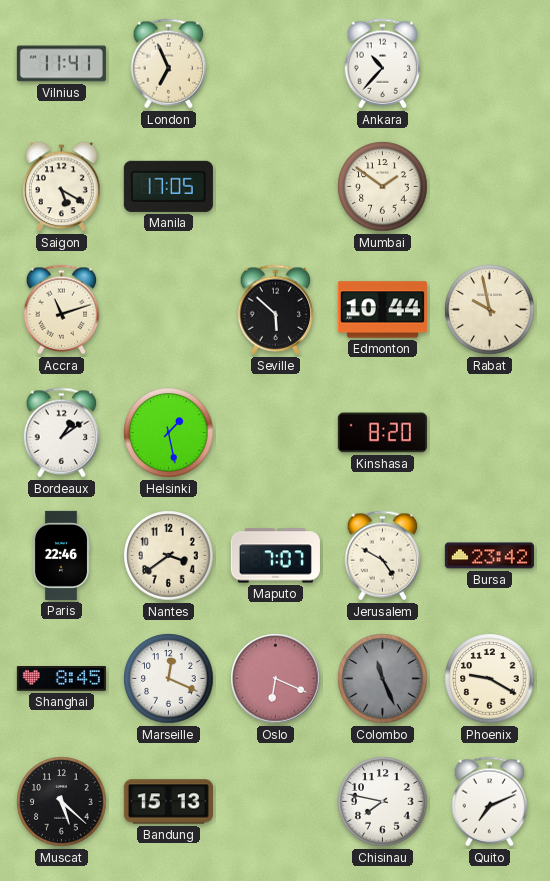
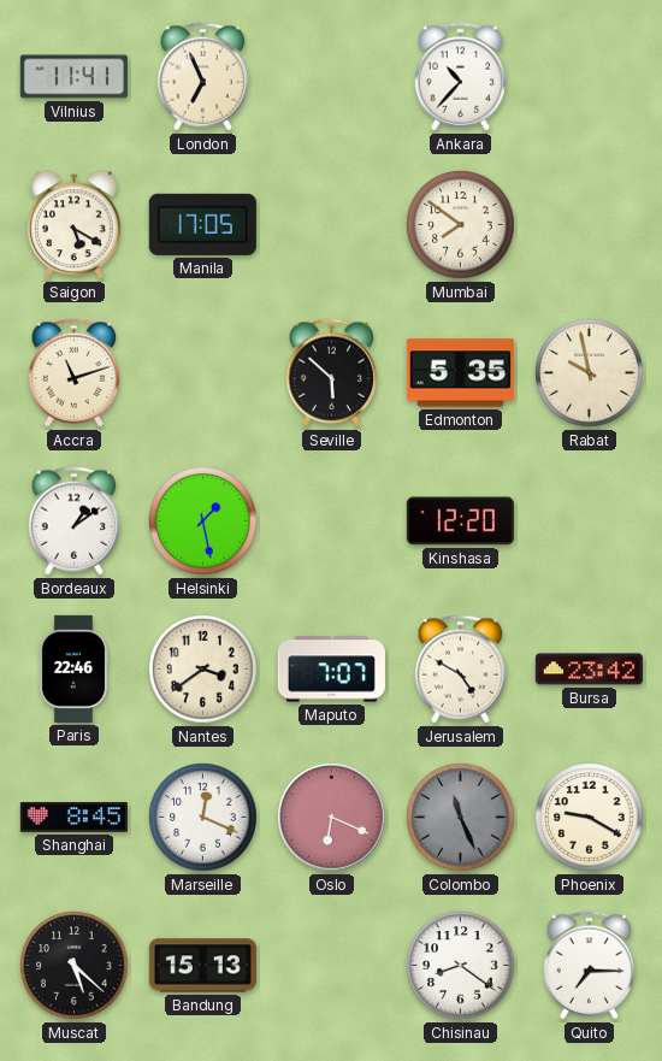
Mumbai: 1:51 -> 7:51
Edmonton: 10:44 -> 5:35
Kinshasa: 8:20 -> 12:20
Chisinau: 7:47 -> 8:21
Quito: 7:11 -> 7:15
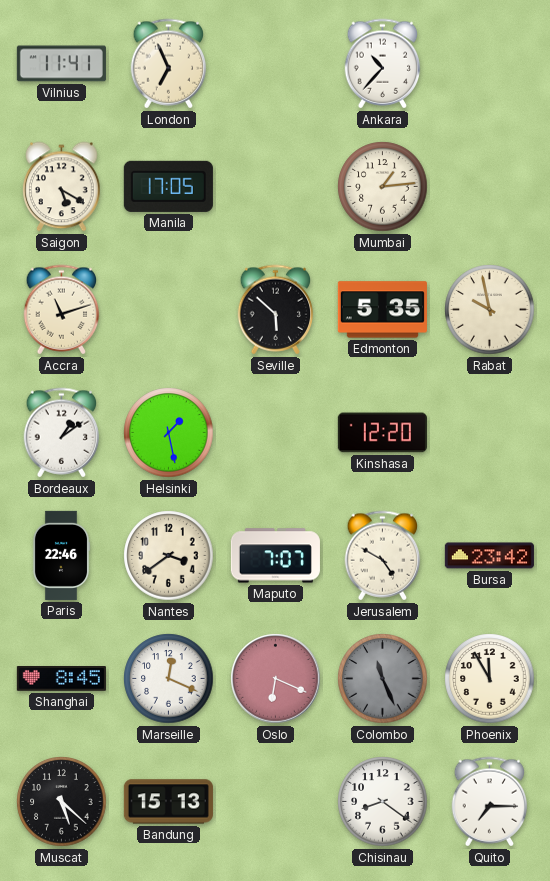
Mumbai: 7:51 -> 1:14
Phoenix: 9:20 -> 11:55
